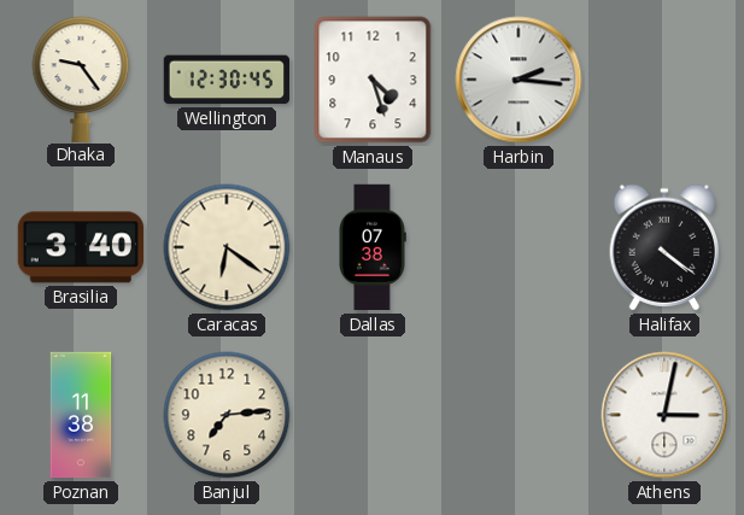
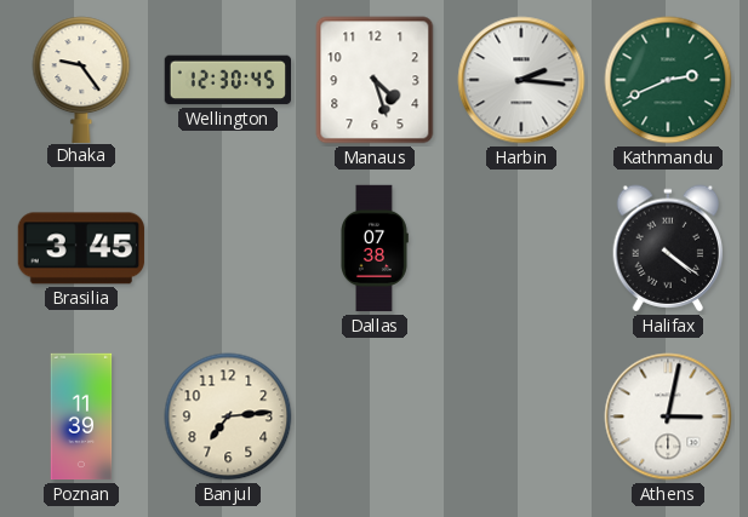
Kathmandu: none -> 2:41
Brasilia: 3:40 -> 3:45
Caracas: 6:21 -> none
Poznan: 11:38 -> 11:39
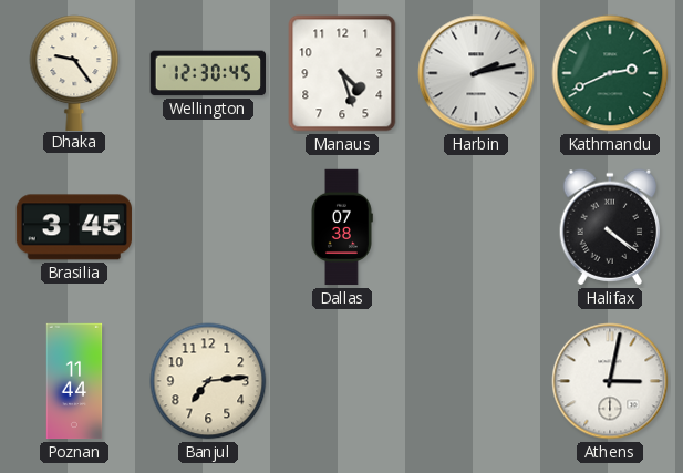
Harbin: 2:16 -> 2:13
Poznan: 11:39 -> 11:44
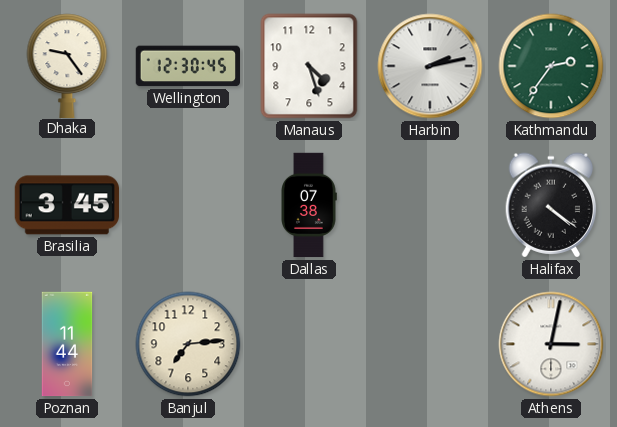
Kathmandu: 2:41 -> 2:36
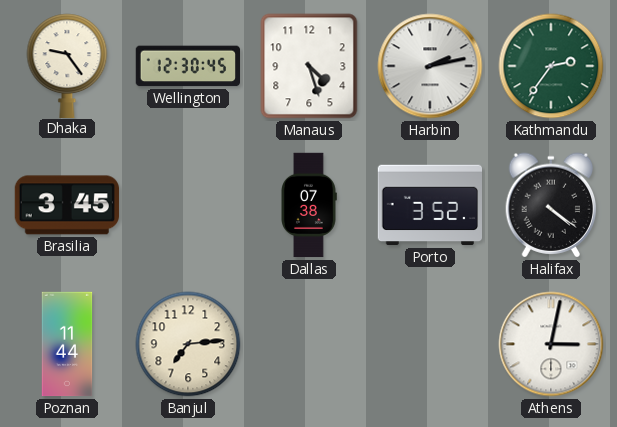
Porto: none -> 3:52
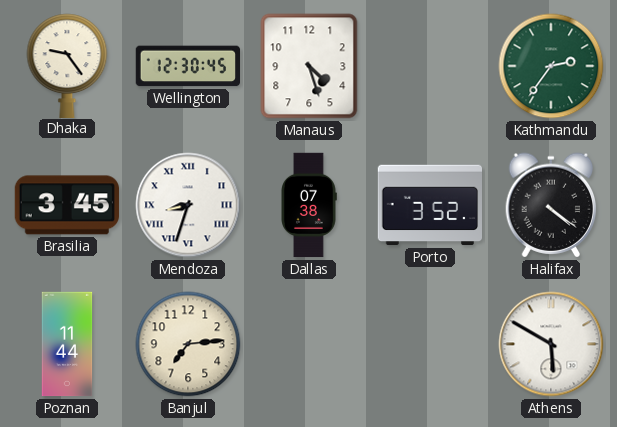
Harbin: 2:13 -> none
Mendoza: none -> 8:33
Athens: 3:02 -> 5:50
